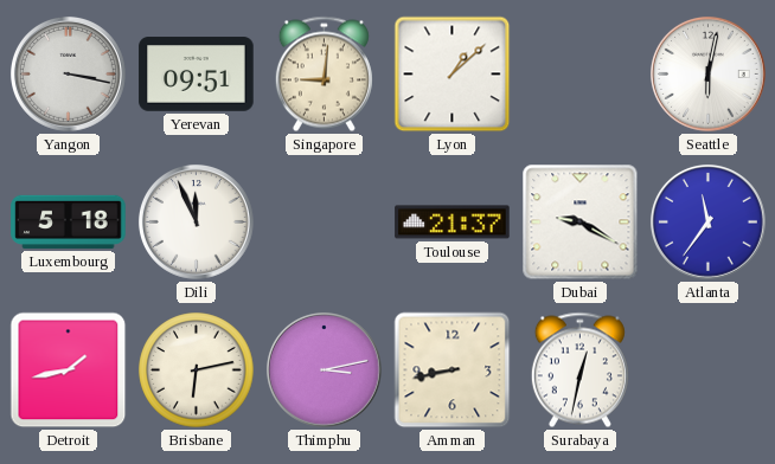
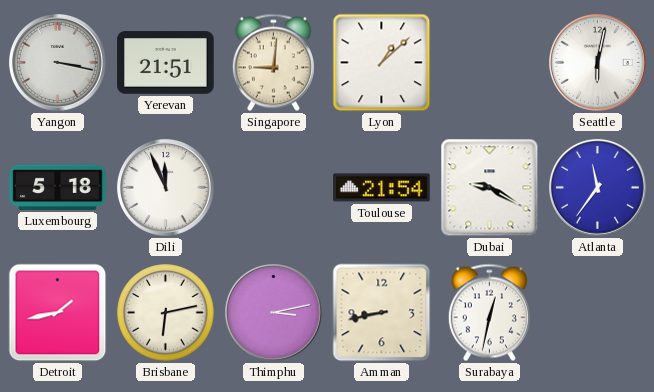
Yerevan: 09:51 -> 21:51
Toulouse: 21:37 -> 21:54
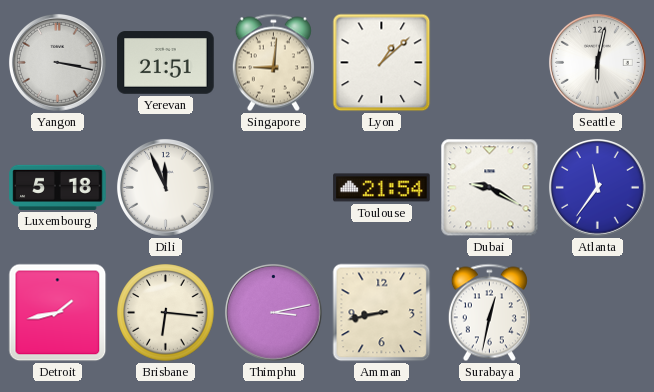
Brisbane: 6:13 -> 6:16
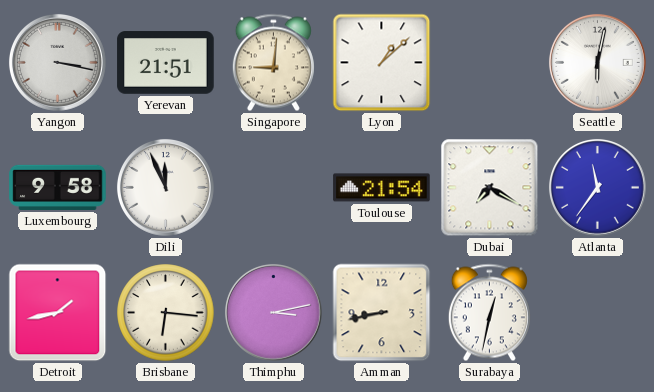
Luxembourg: 5:18 -> 9:58
Dubai: 9:20 -> 7:20
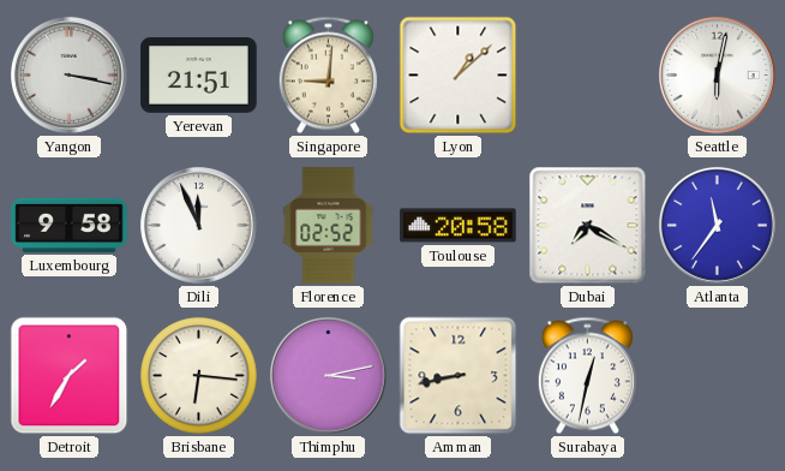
Florence: none -> 02:52
Toulouse: 21:54 -> 20:58
Detroit: 1:43 -> 1:35
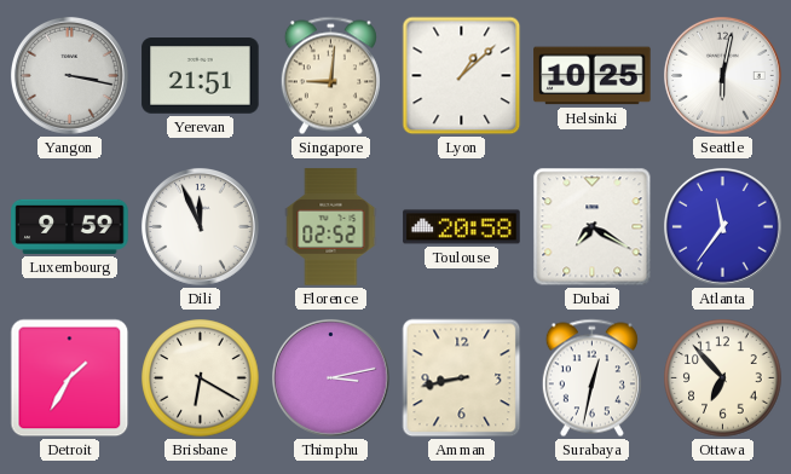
Helsinki: none -> 10:25
Luxembourg: 9:58 -> 9:59
Brisbane: 6:16 -> 6:20
Ottawa: none -> 6:53
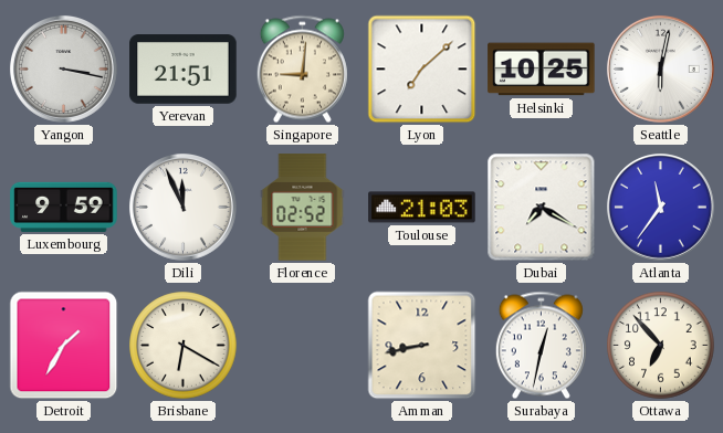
Lyon: 1:08 -> 7:08
Toulouse: 20:58 -> 21:03
Thimphu: 3:13 -> none
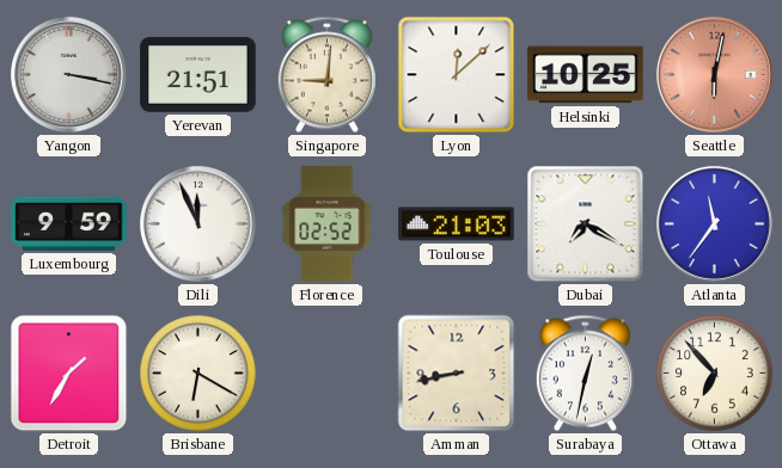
Lyon: 7:08 -> 12:08
Seattle dial: white -> salmon
